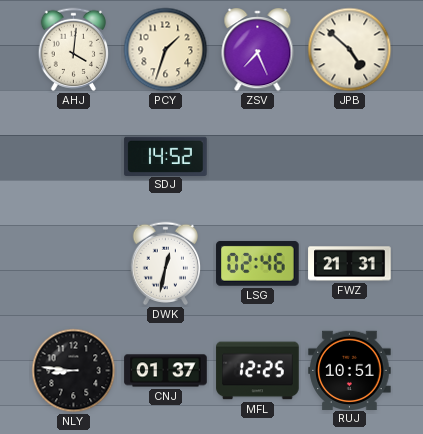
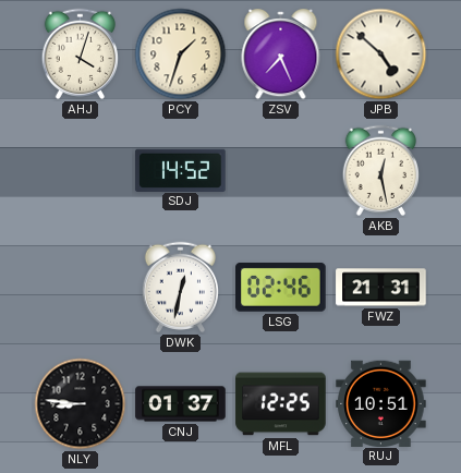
AHJ: 4:01 -> 4:03
AKB: none -> 12:28
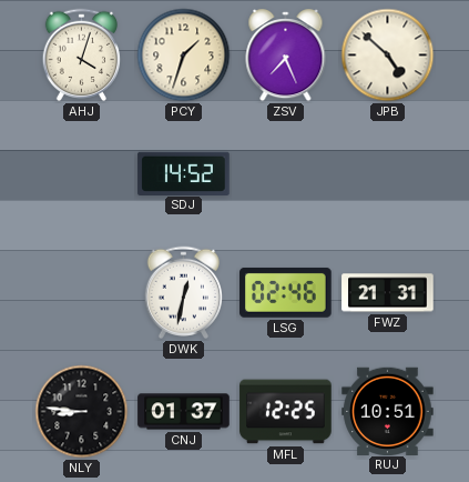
AKB: 12:28 -> none
